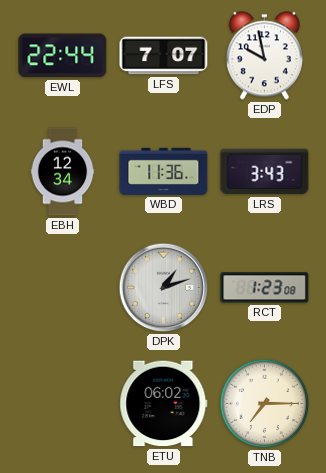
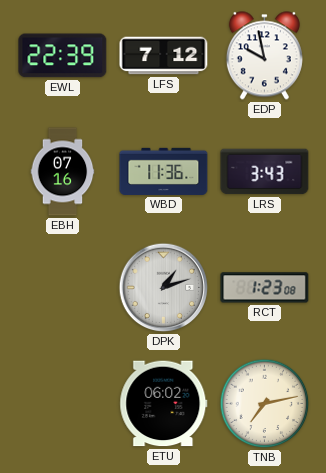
EWL: 22:44 -> 22:39
LFS: 7:07 -> 7:12
EBH: 12:34 -> 07:16
TNB: 7:15 -> 7:13
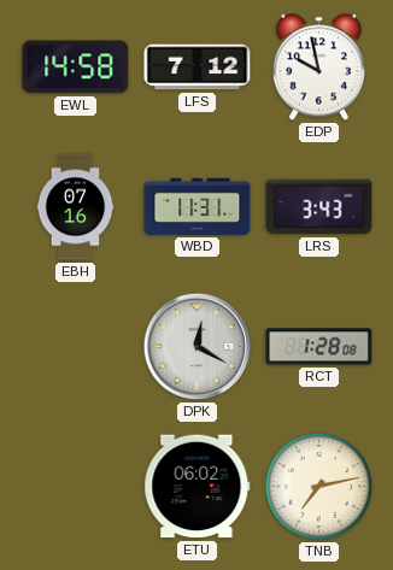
EWL: 22:39 -> 14:58
WBD: 11:36 -> 11:31
DPK: 1:12 -> 12:20
RCT: 1:23 -> 1:28
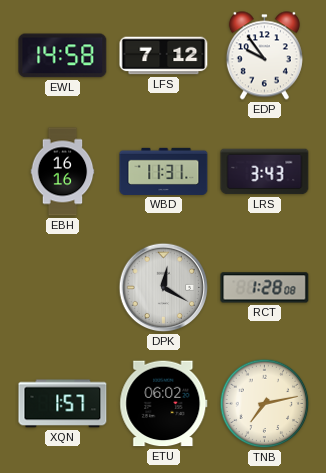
EDP: 9:58 -> 9:54
EBH: 07:16 -> 16:16
XQN: none -> 1:57
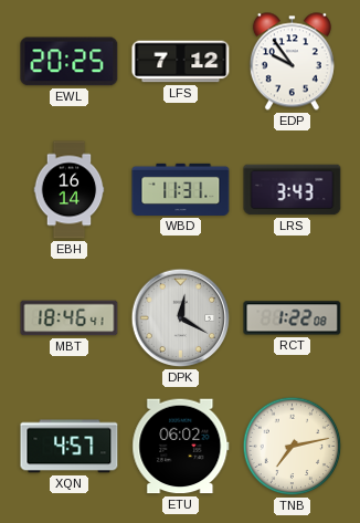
EWL: 14:58 -> 20:25
EBH: 16:16 -> 16:14
MBT: none -> 18:46
RCT: 1:28 -> 1:22
XQN: 1:57 -> 4:57
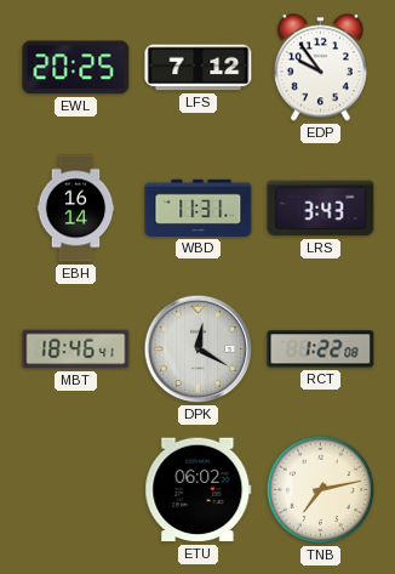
XQN: 4:57 -> none
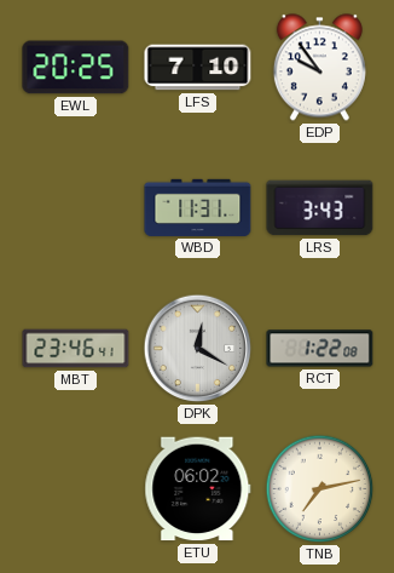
LFS: 7:12 -> 7:10
EBH: 16:14 -> none
MBT: 18:46 -> 23:46
